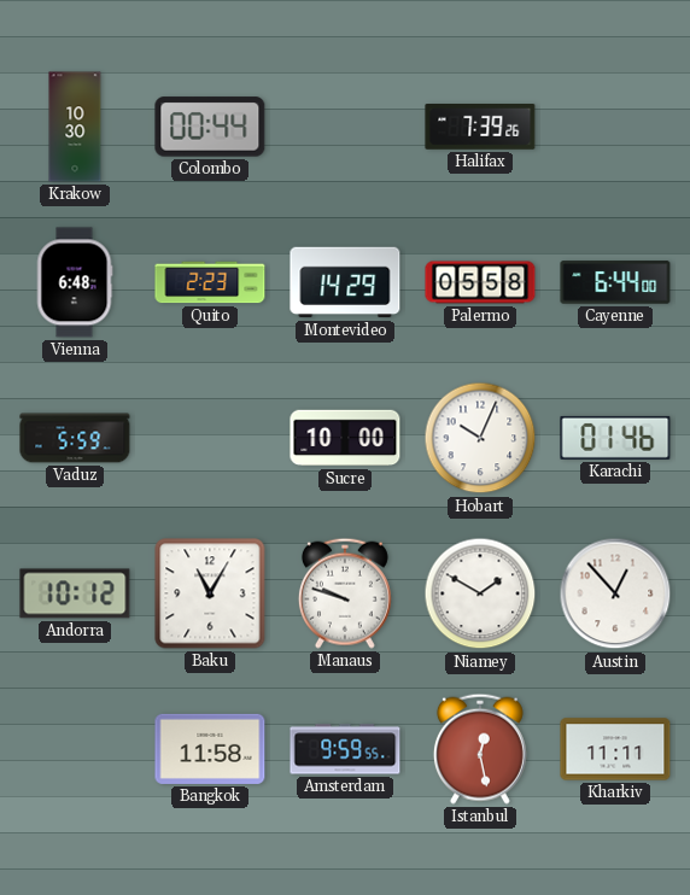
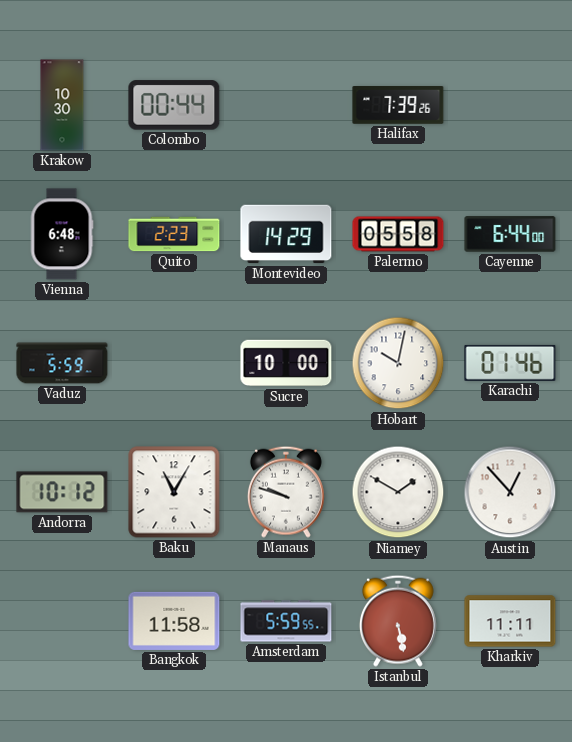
Hobart: 10:04 -> 10:02
Amsterdam: 9:59 -> 5:59
Istanbul: 12:28 -> 5:28
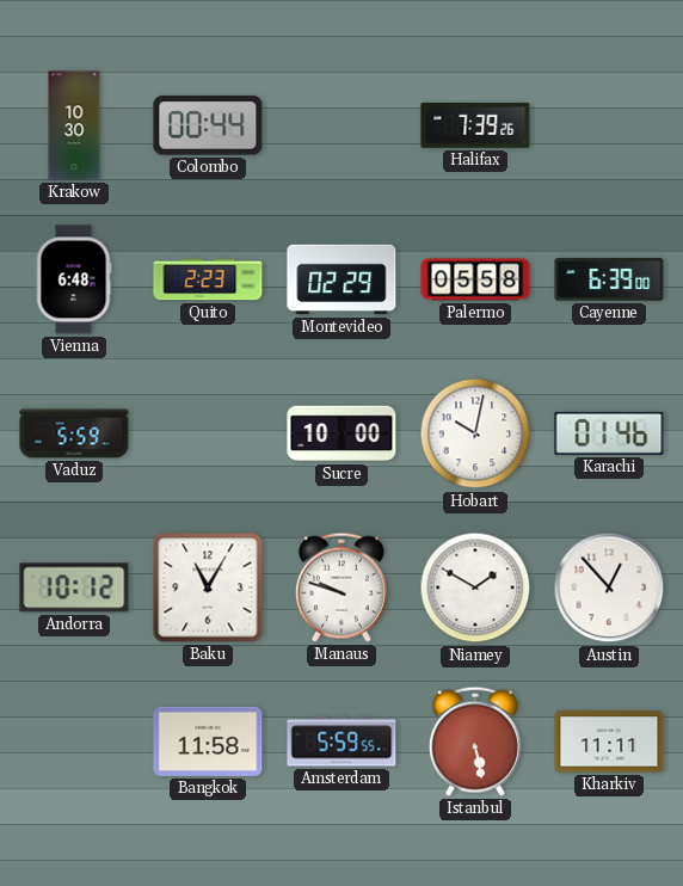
Montevideo: 14:29 -> 02:29
Cayenne: 6:44 -> 6:39
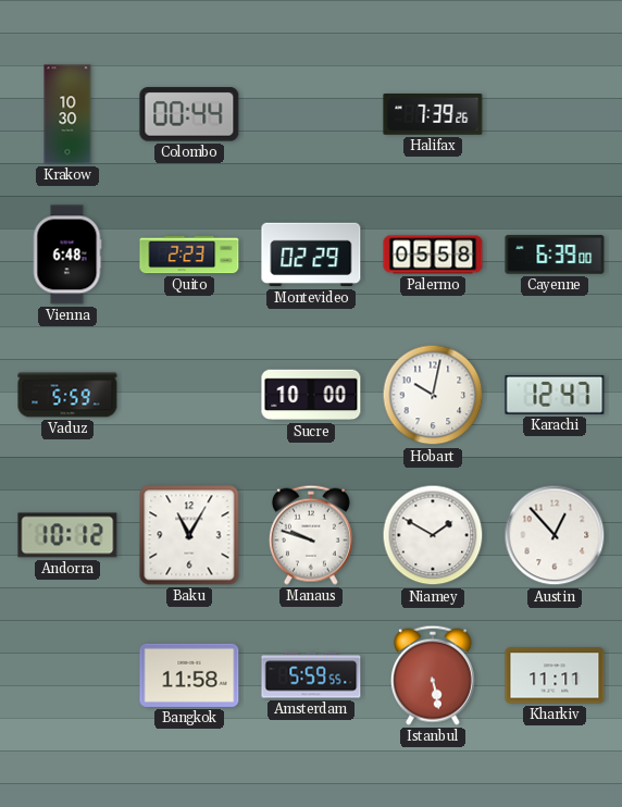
Karachi: 01:46 -> 12:47
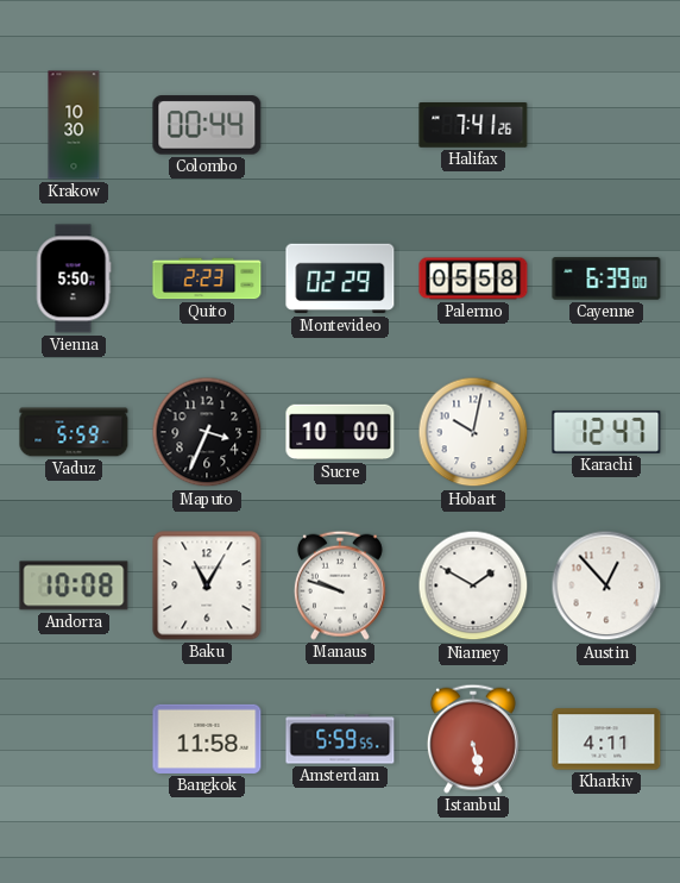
Halifax: 7:39 -> 7:41
Vienna: 6:48 -> 5:50
Maputo: none -> 3:34
Andorra: 10:12 -> 10:08
Kharkiv: 11:11 -> 4:11
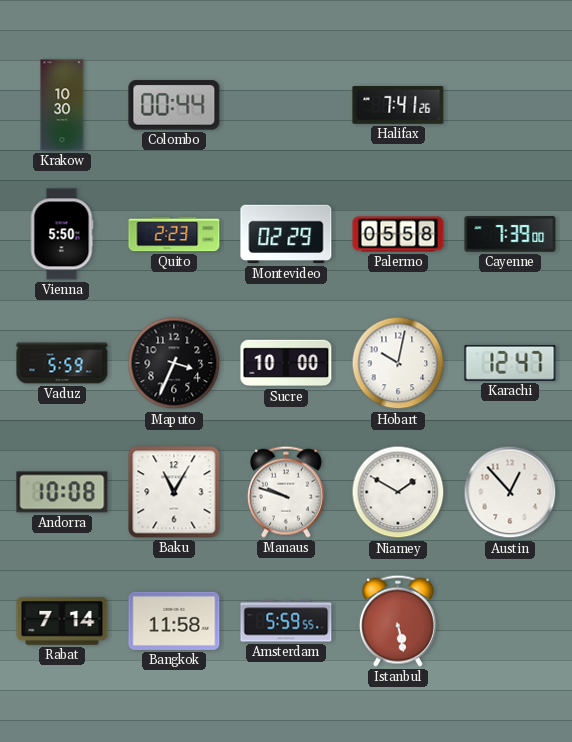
Cayenne: 6:39 -> 7:39
Rabat: none -> 7:14
Kharkiv: 4:11 -> none
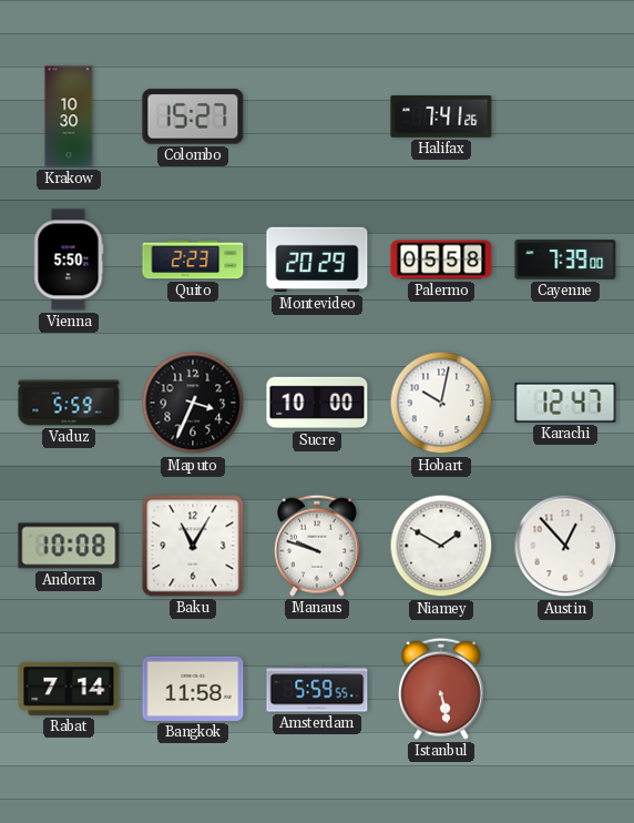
Colombo: 00:44 -> 15:27
Montevideo: 02:29 -> 20:29
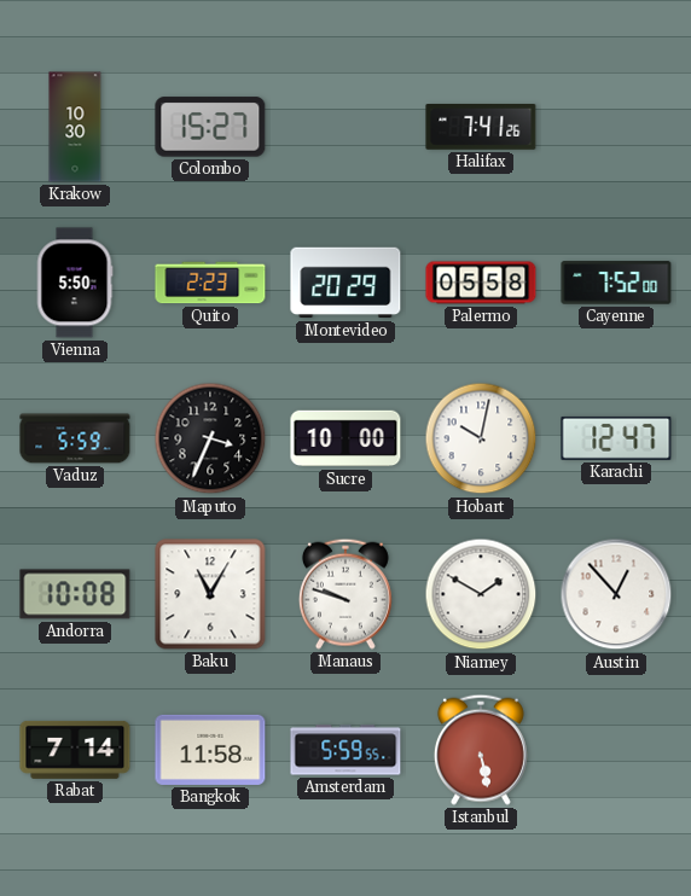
Cayenne: 7:39 -> 7:52
